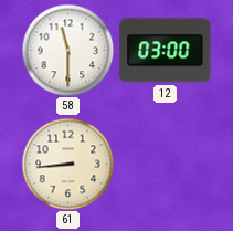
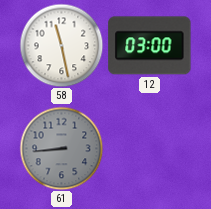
58: 11:30 -> 11:28
61 dial: cream -> grey
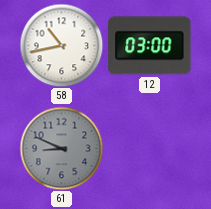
58: 11:28 -> 10:43
61: 8:44 -> 8:49
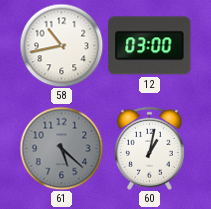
61: 8:49 -> 5:22
60: none -> 1:02
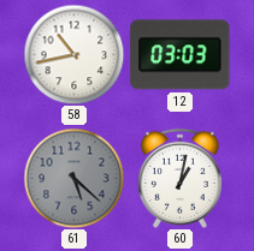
12: 03:00 -> 03:03
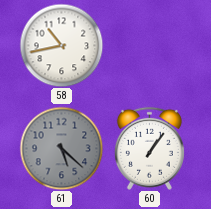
12: 03:03 -> none
60: 1:02 -> 1:06
